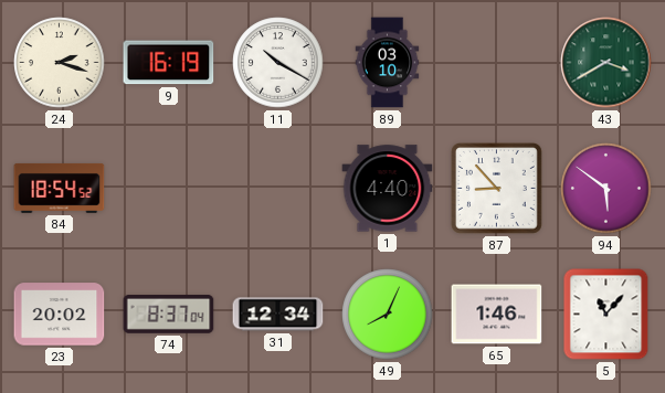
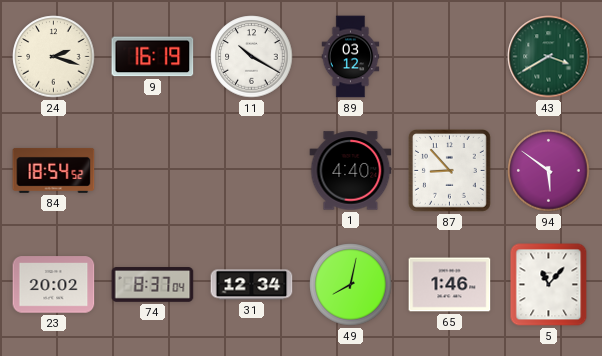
89: 03:10 -> 03:12
49: 8:04 -> 8:02
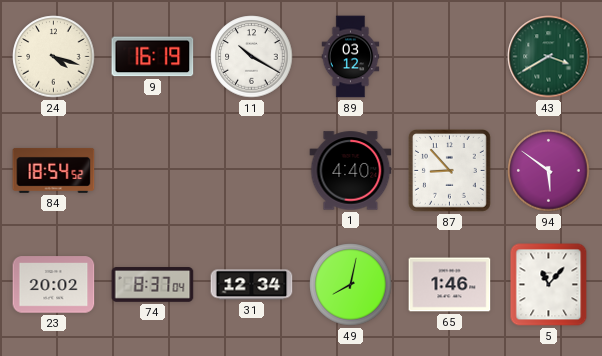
24: 2:18 -> 4:18
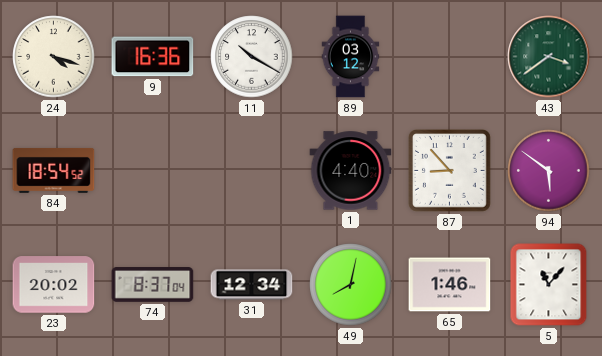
9: 16:19 -> 16:36
43: 3:40 -> 3:39
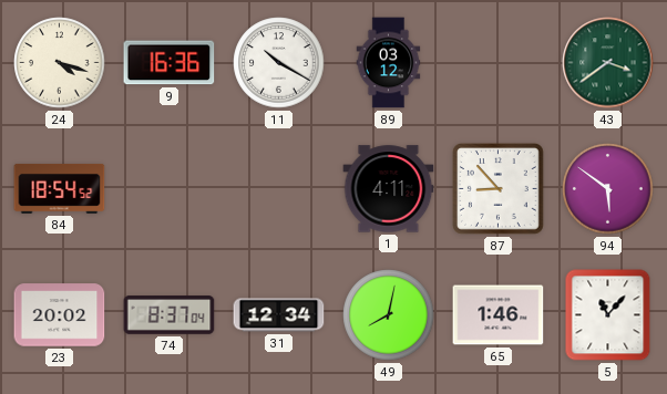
1: 4:40 -> 4:11
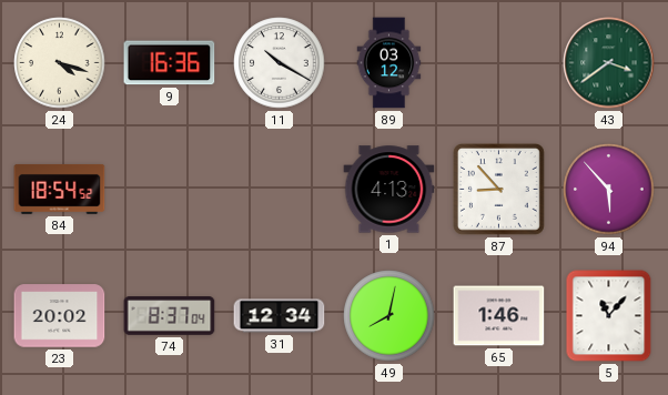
1: 4:11 -> 4:13
94: 5:51 -> 5:53
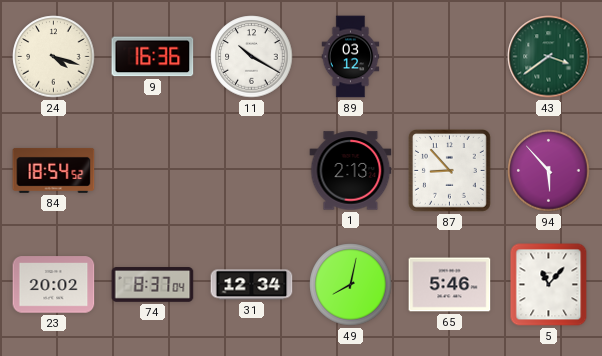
1: 4:13 -> 2:13
65: 1:46 -> 5:46
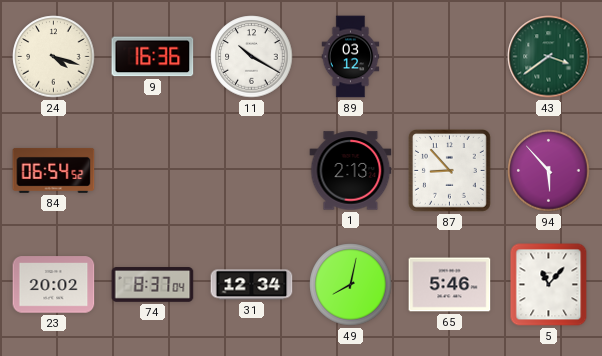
84: 18:54 -> 06:54
